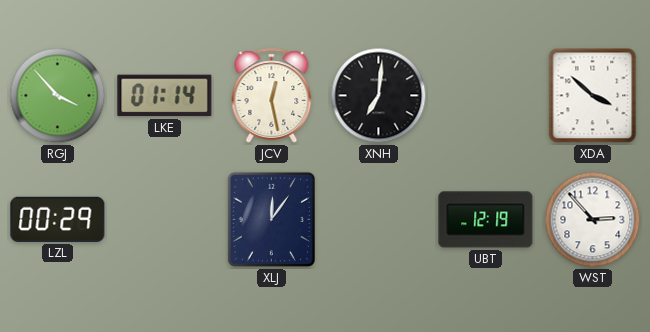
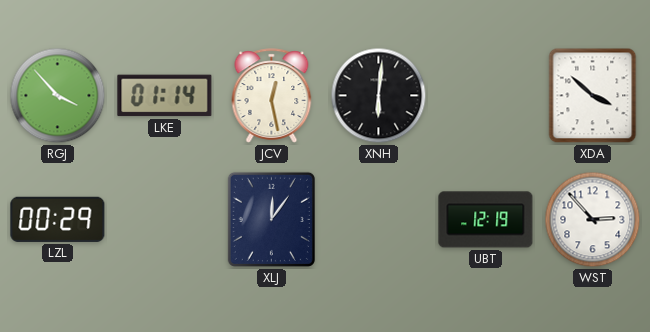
XNH: 7:01 -> 6:01
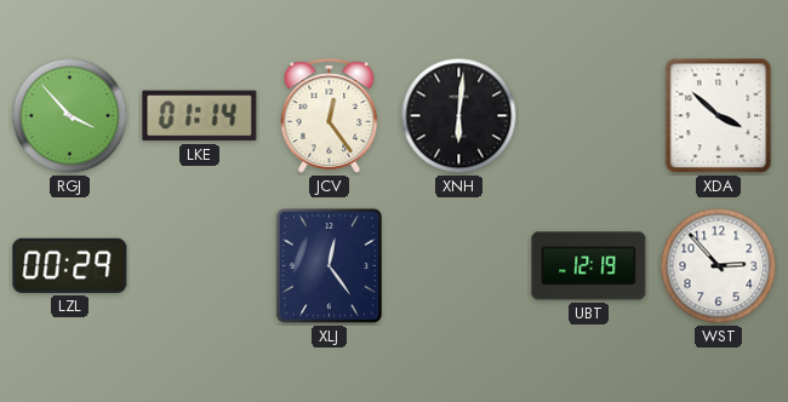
JCV: 12:28 -> 12:24
XLJ: 12:06 -> 12:24
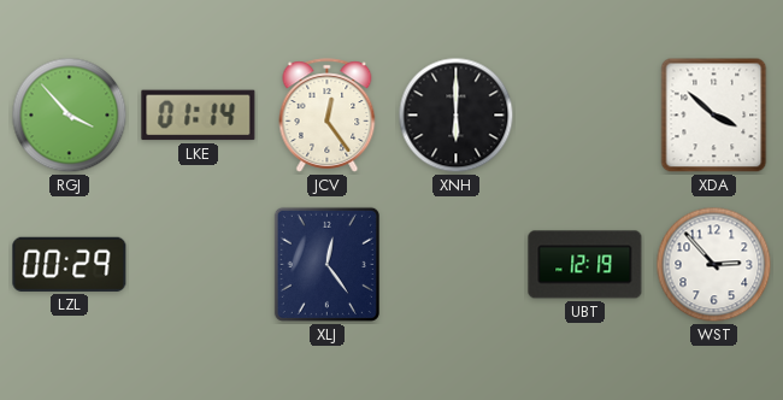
XNH: 6:01 -> 6:00
